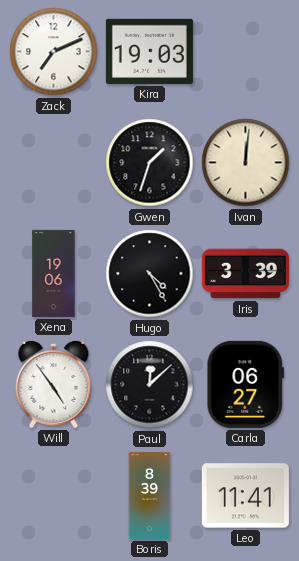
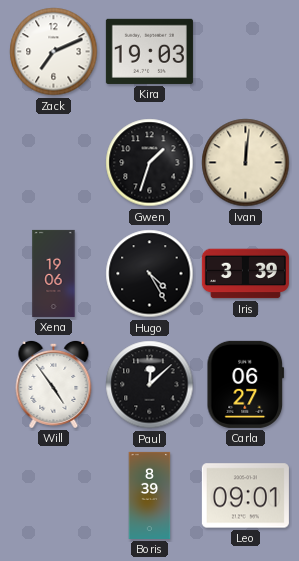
Leo: 11:41 -> 09:01
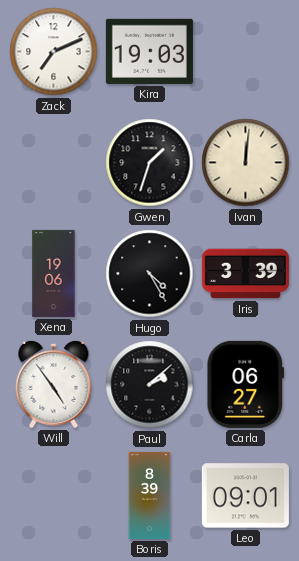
Paul: 12:08 -> 2:08
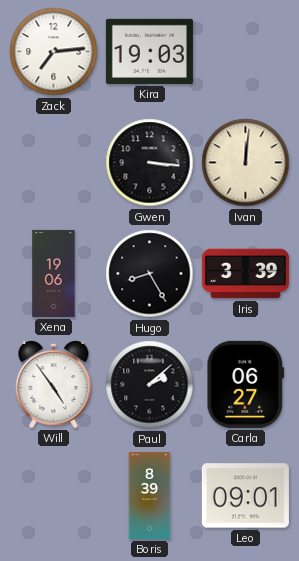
Zack: 7:11 -> 7:14
Gwen: 1:33 -> 3:16
Hugo: 4:25 -> 8:25
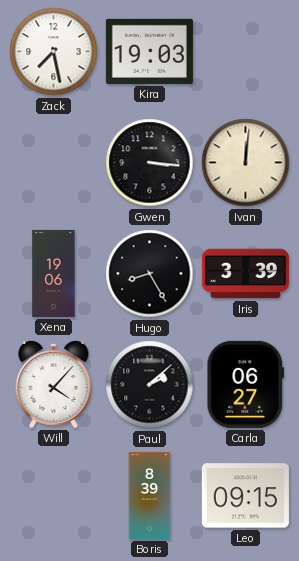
Zack: 7:14 -> 7:28
Will: 4:54 -> 4:07
Leo: 09:01 -> 09:15
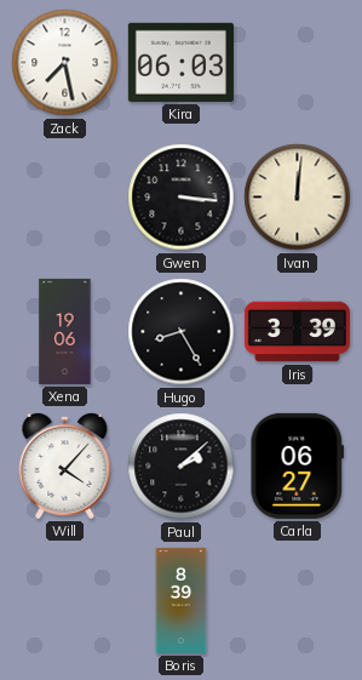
Kira: 19:03 -> 06:03
Leo: 09:15 -> none
